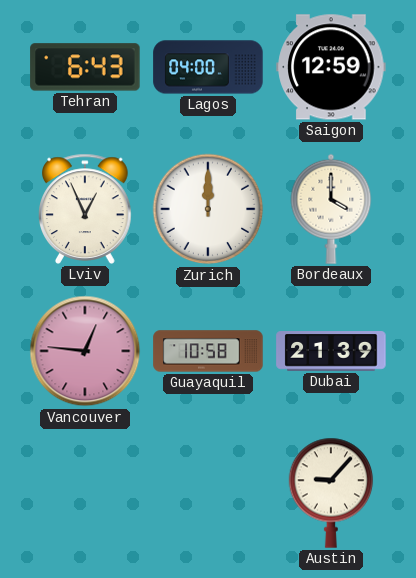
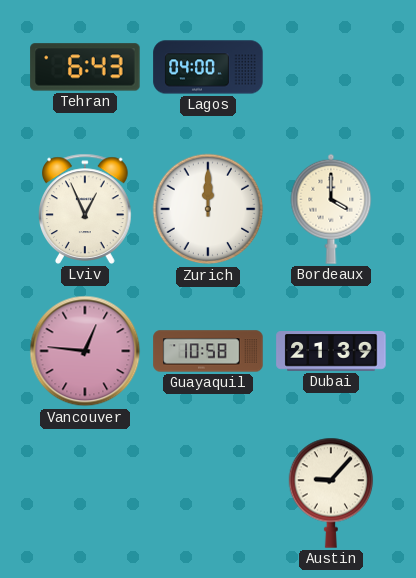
Saigon: 12:59 -> none
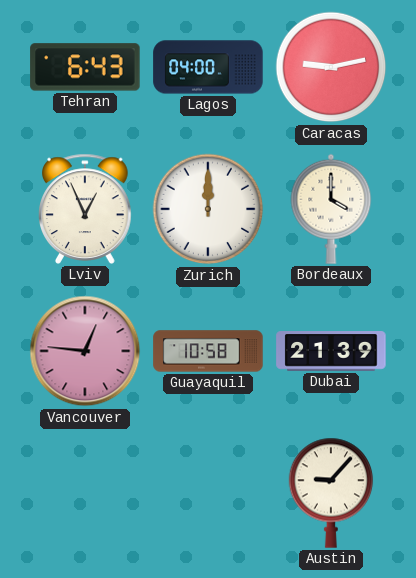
Caracas: none -> 9:13
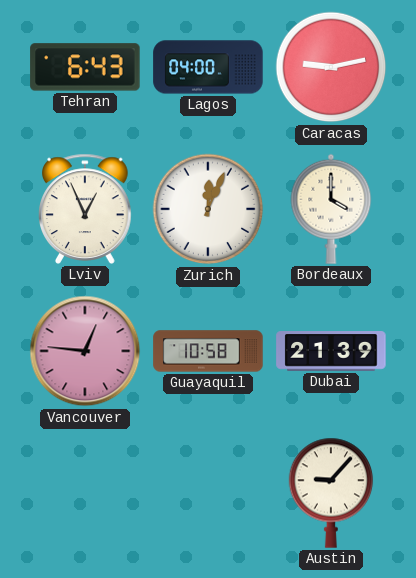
Zurich: 12:00 -> 12:04
